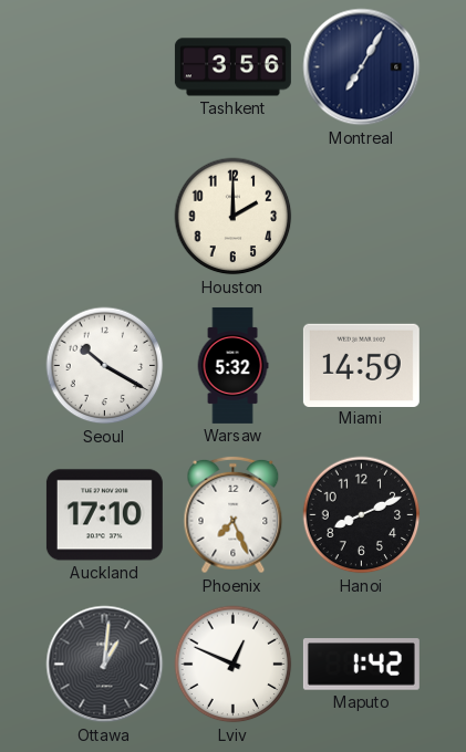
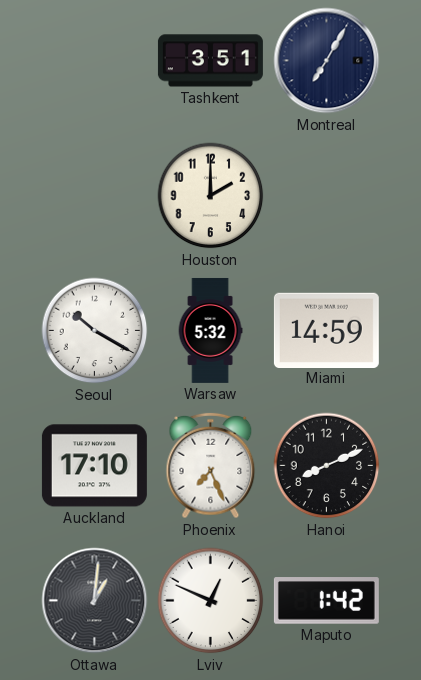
Tashkent: 3:56 -> 3:51
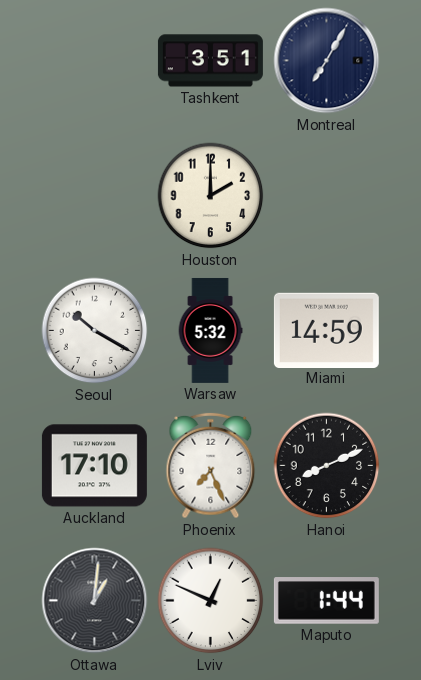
Maputo: 1:42 -> 1:44
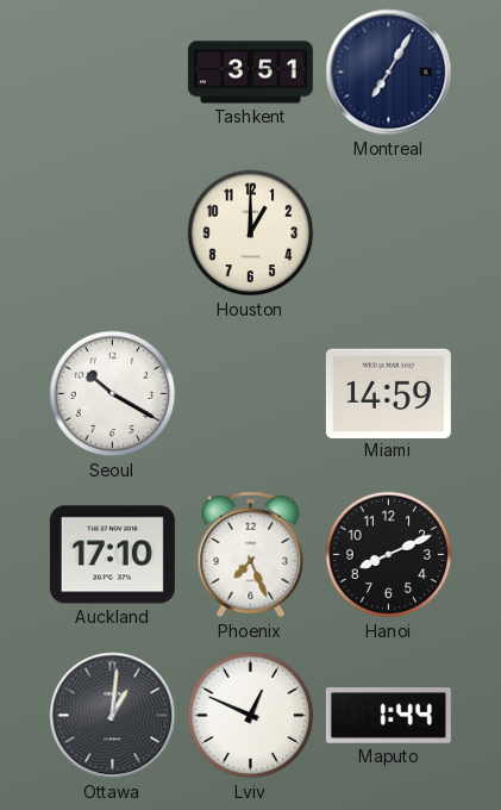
Houston: 2:00 -> 1:00
Warsaw: 5:32 -> none
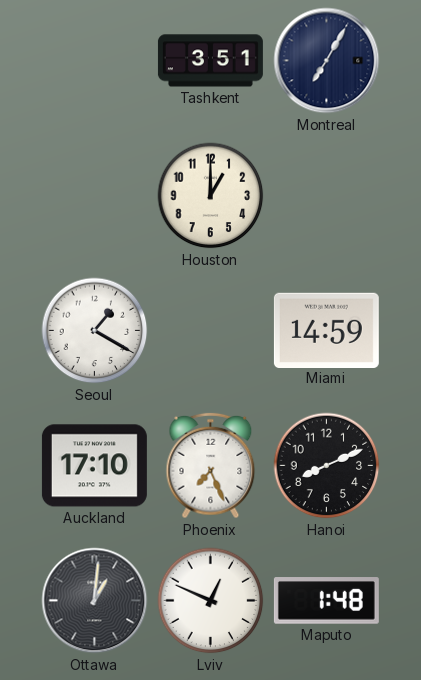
Seoul: 10:20 -> 1:20
Maputo: 1:44 -> 1:48
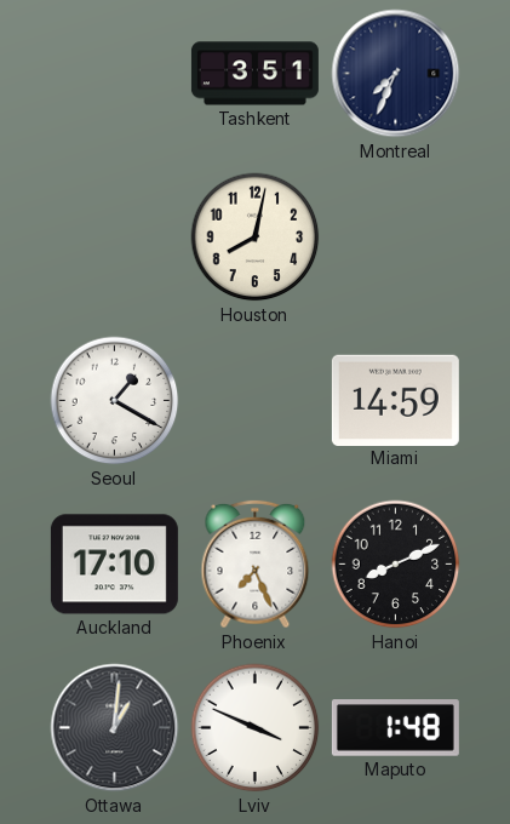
Montreal: 7:05 -> 7:34
Houston: 1:00 -> 8:02
Lviv: 12:49 -> 3:49
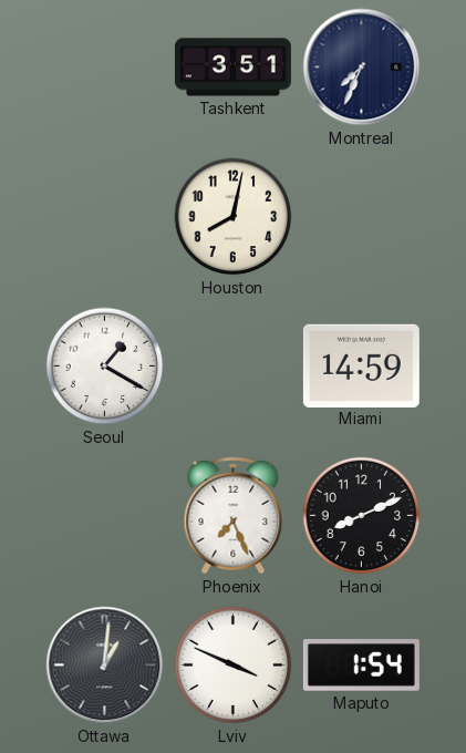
Auckland: 17:10 -> none
Maputo: 1:48 -> 1:54
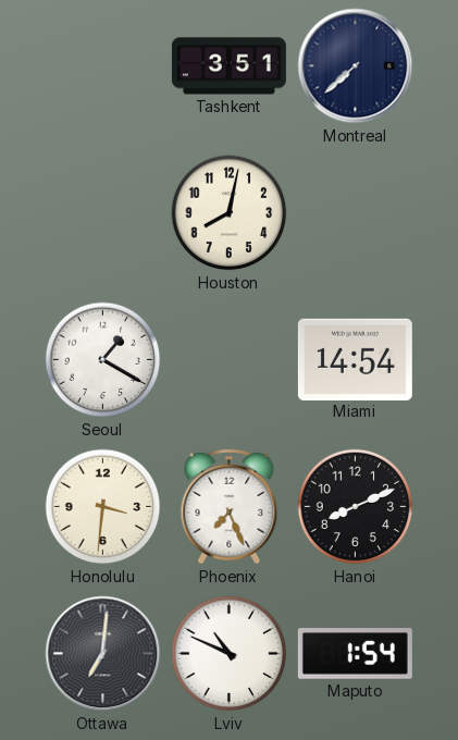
Montreal: 7:34 -> 7:38
Miami: 14:59 -> 14:54
Honolulu: none -> 3:31
Ottawa: 1:01 -> 7:01
Lviv: 3:49 -> 10:49
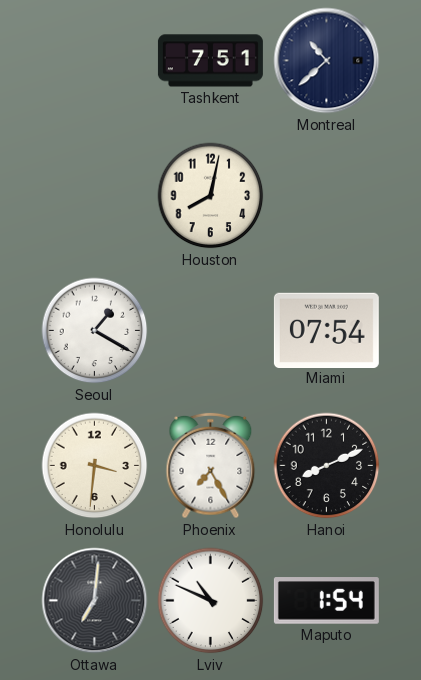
Tashkent: 3:51 -> 7:51
Montreal: 7:38 -> 10:38
Miami: 14:54 -> 07:54
Phoenix: 7:26 -> 7:25
